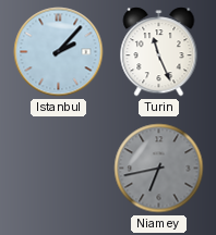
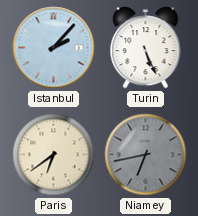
Turin: 11:26 -> 5:26
Paris: none -> 6:39
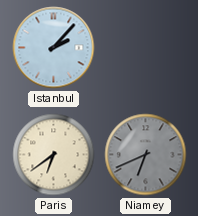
Turin: 5:26 -> none
Niamey: 6:43 -> 6:41
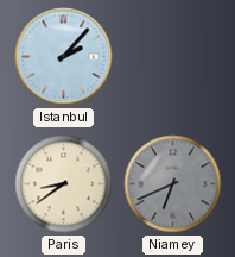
Paris: 6:39 -> 8:39
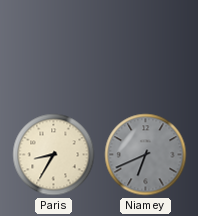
Istanbul: 2:07 -> none
Paris: 8:39 -> 8:35
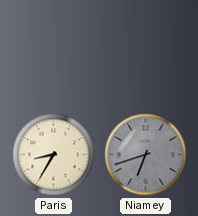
Niamey: 6:41 -> 6:42
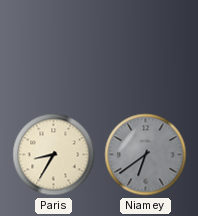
Niamey: 6:42 -> 6:39
